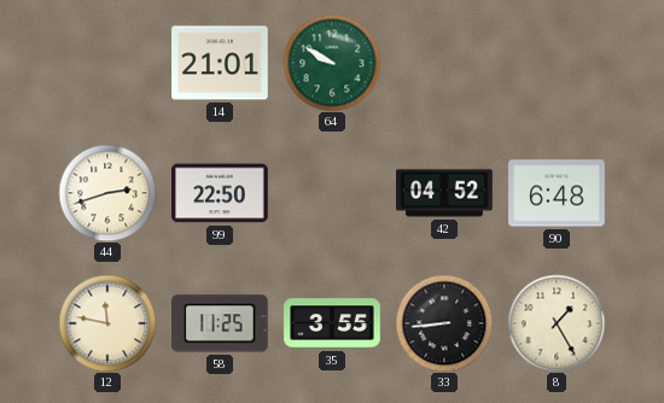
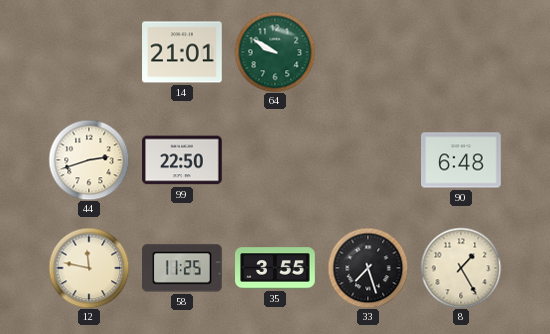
42: 04:52 -> none
33: 8:44 -> 7:27
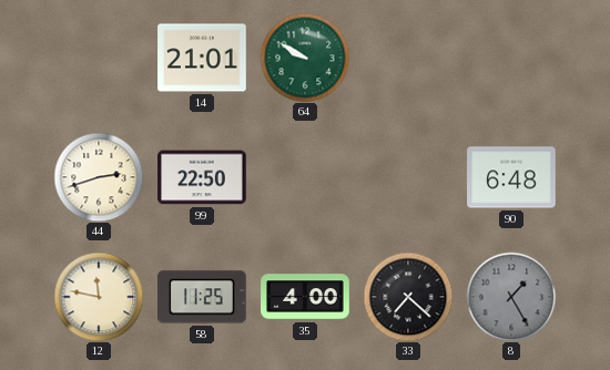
35: 3:55 -> 4:00
33: 7:27 -> 7:22
8 dial: cream -> grey
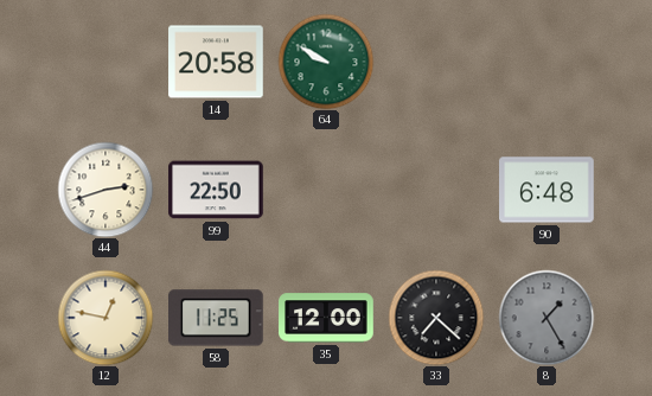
14: 21:01 -> 20:58
12: 11:47 -> 12:47
35: 4:00 -> 12:00
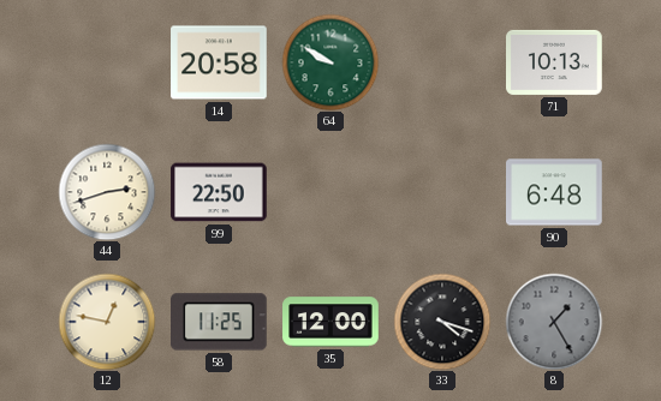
71: none -> 10:13
33: 7:22 -> 4:18
